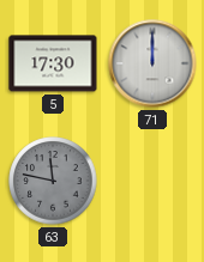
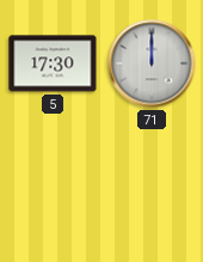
63: 11:47 -> none
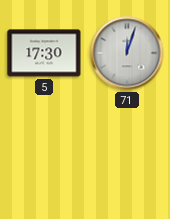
71: 12:00 -> 12:03
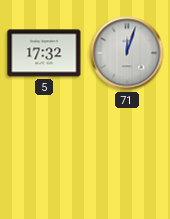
5: 17:30 -> 17:32
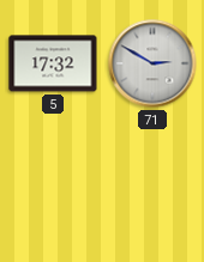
71: 12:03 -> 2:50
